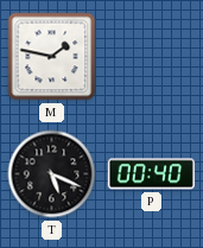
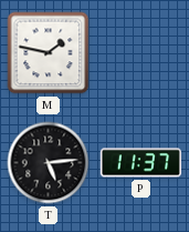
T: 5:19 -> 5:14
P: 00:40 -> 11:37
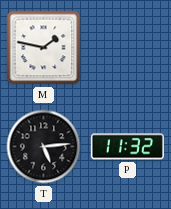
P: 11:37 -> 11:32
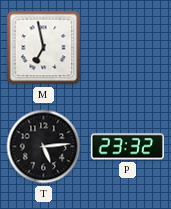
M: 1:47 -> 6:58
P: 11:32 -> 23:32
